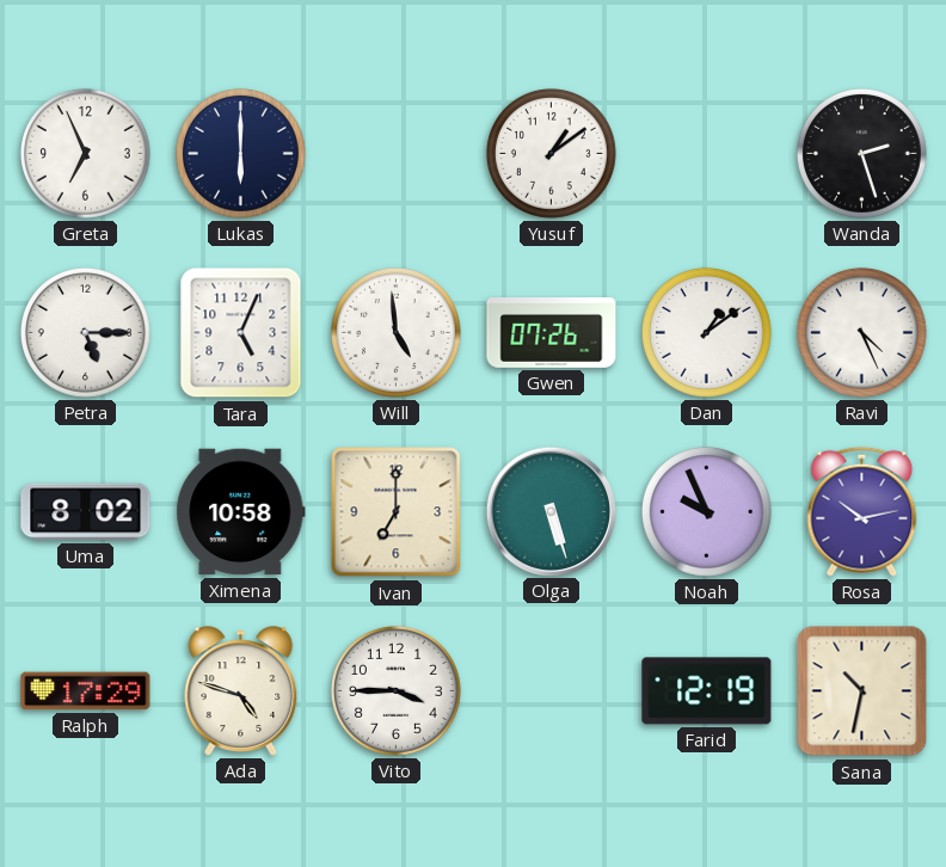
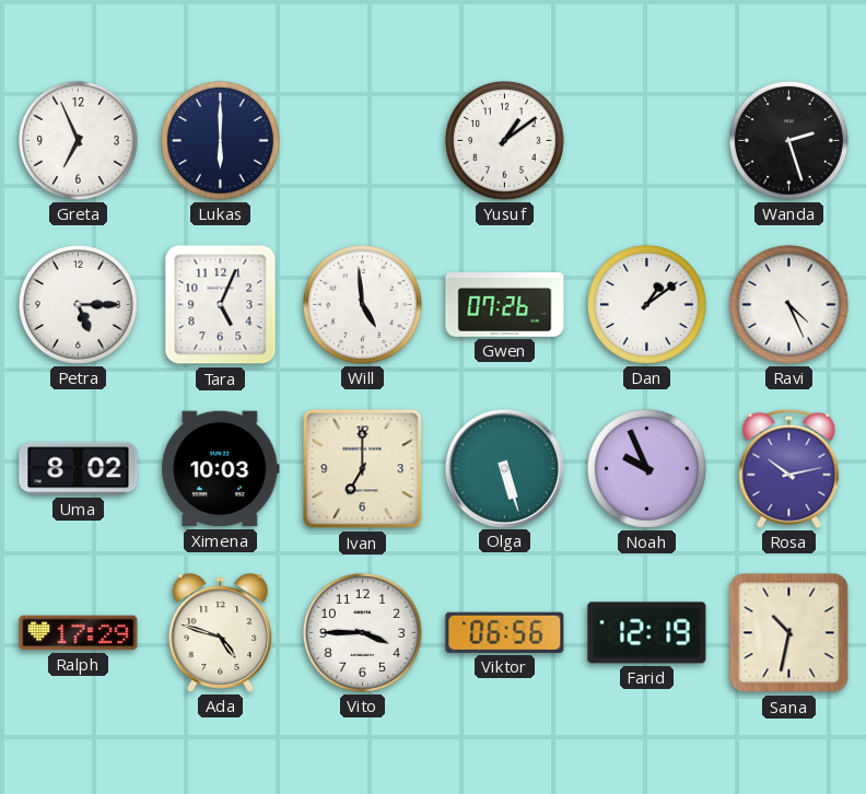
Ximena: 10:58 -> 10:03
Viktor: none -> 06:56
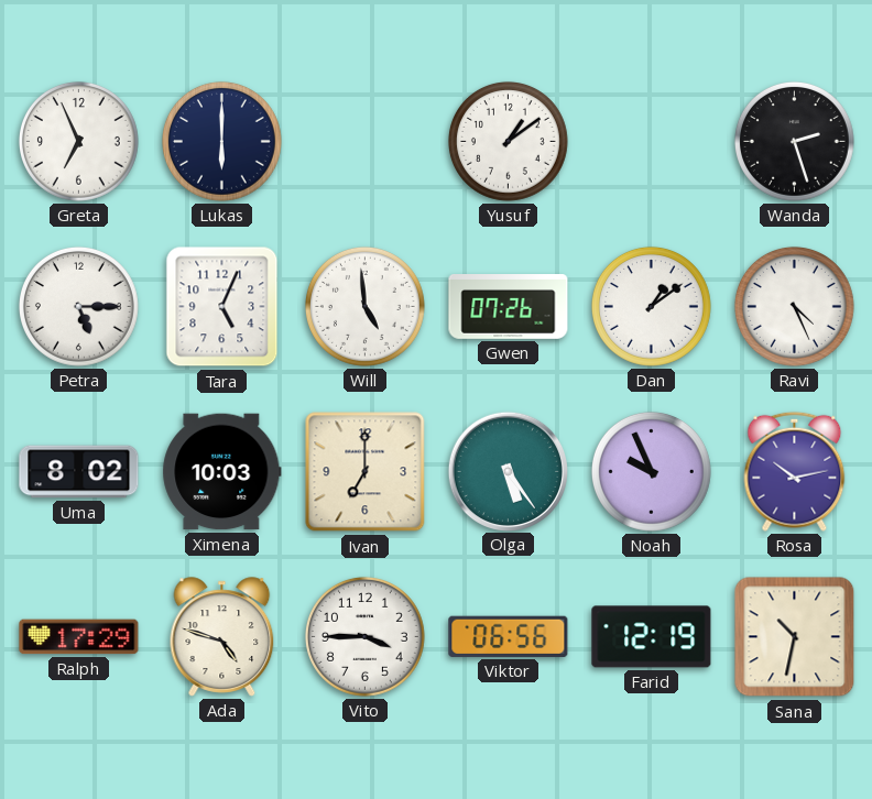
Olga: 5:27 -> 5:24
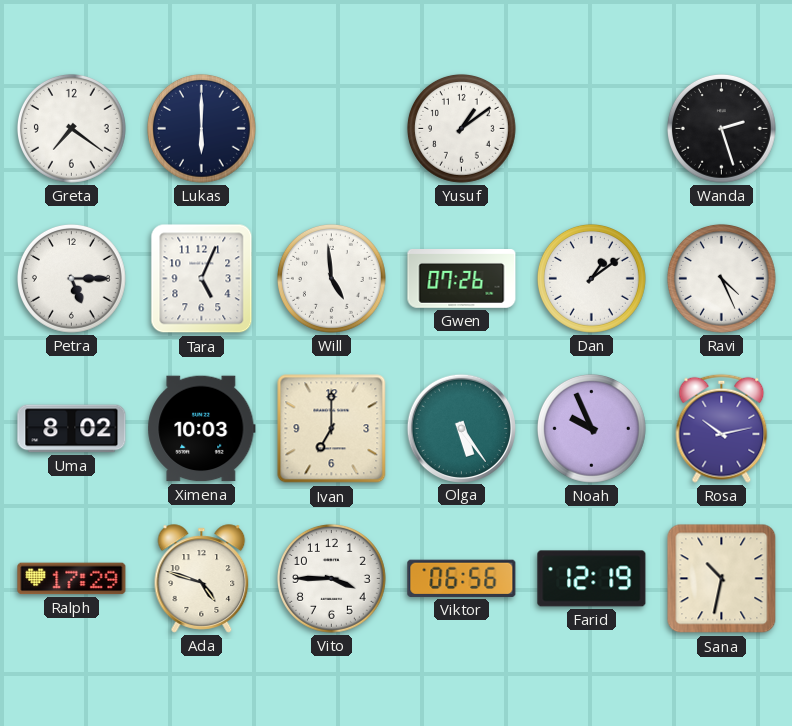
Greta: 6:56 -> 7:21
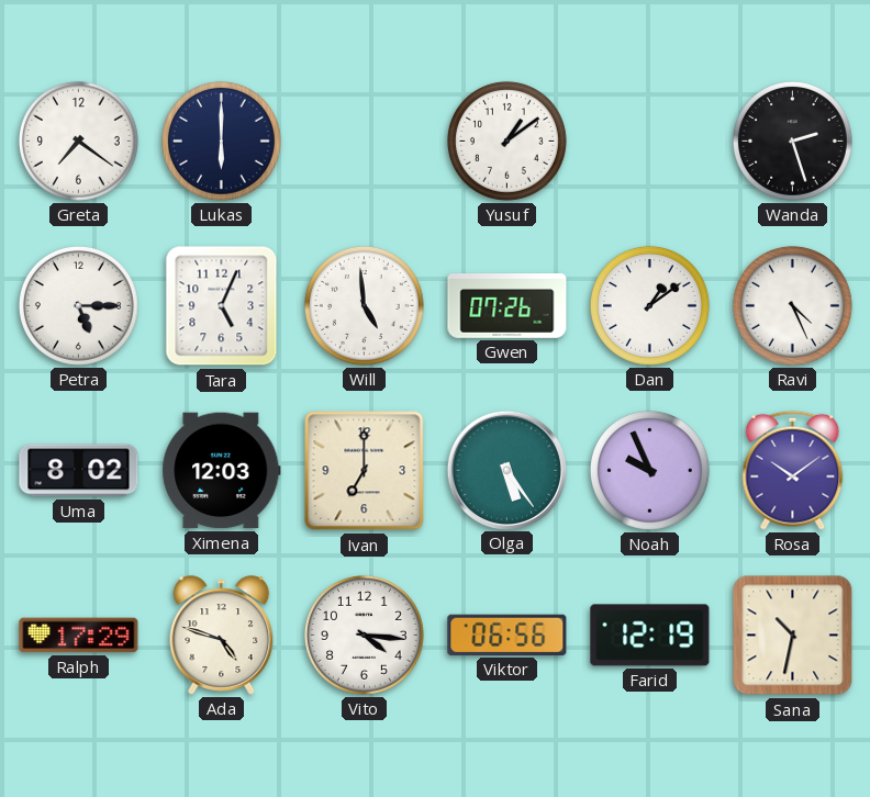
Ximena: 10:03 -> 12:03
Rosa: 10:13 -> 10:09
Vito: 3:45 -> 4:16
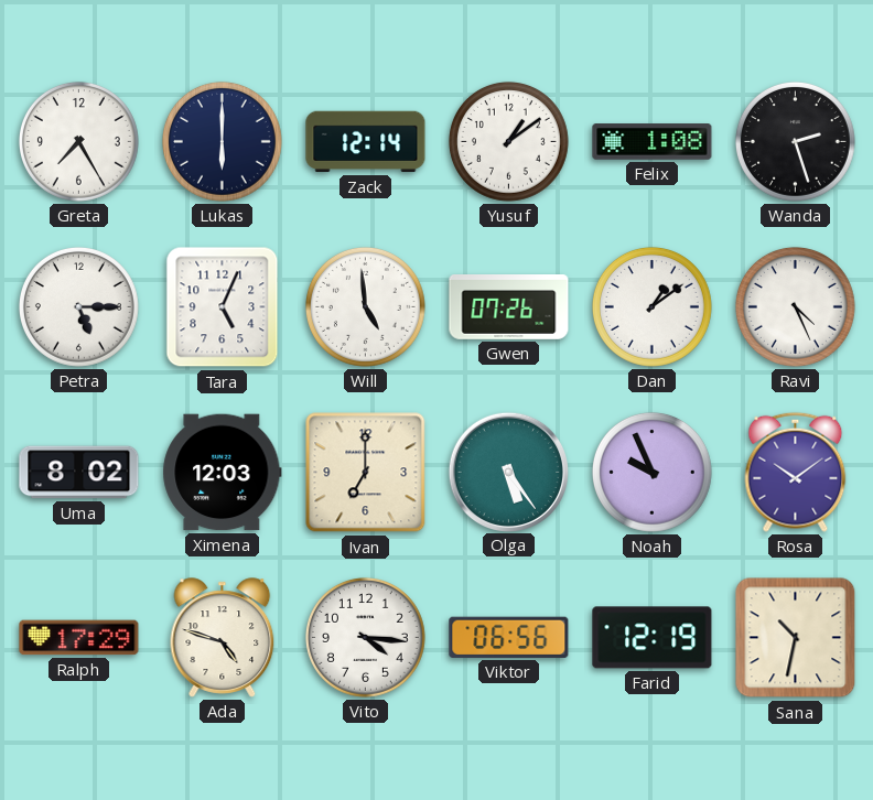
Greta: 7:21 -> 7:25
Zack: none -> 12:14
Felix: none -> 1:08
